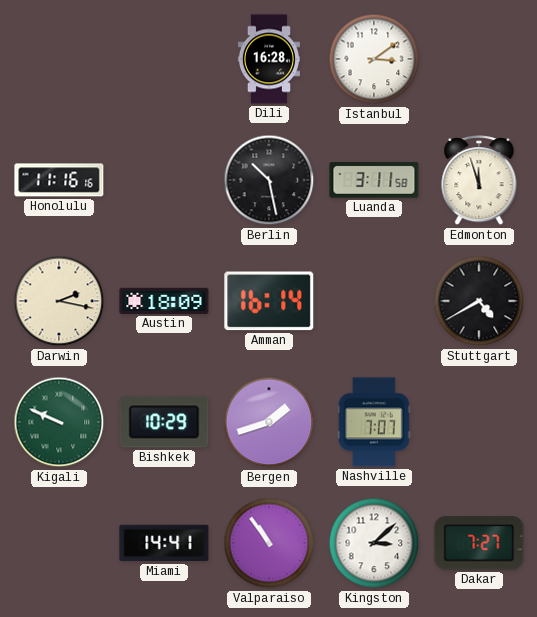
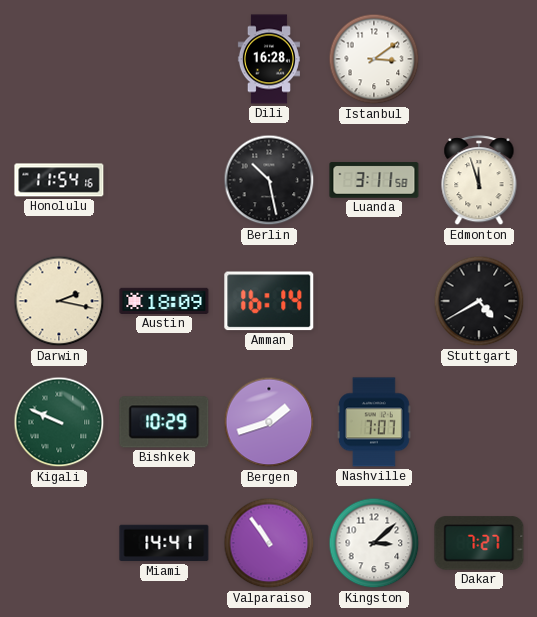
Honolulu: 11:16 -> 11:54
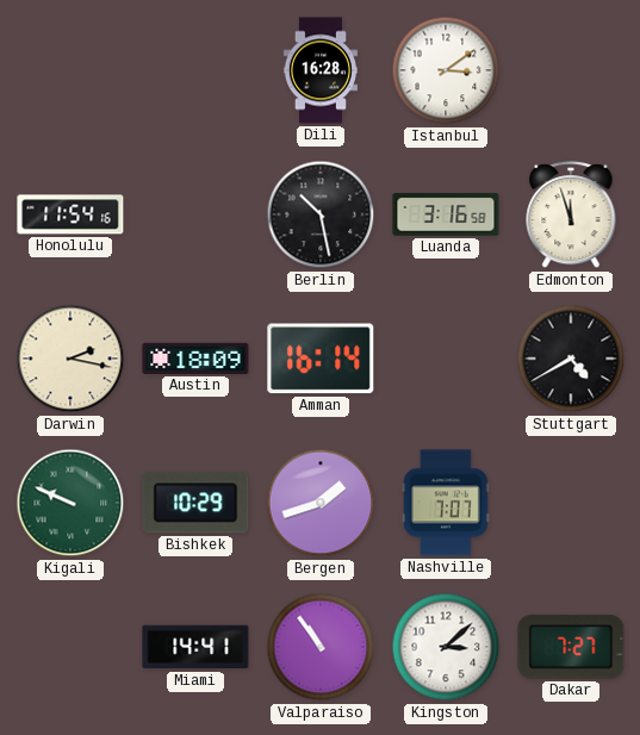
Luanda: 3:11 -> 3:16
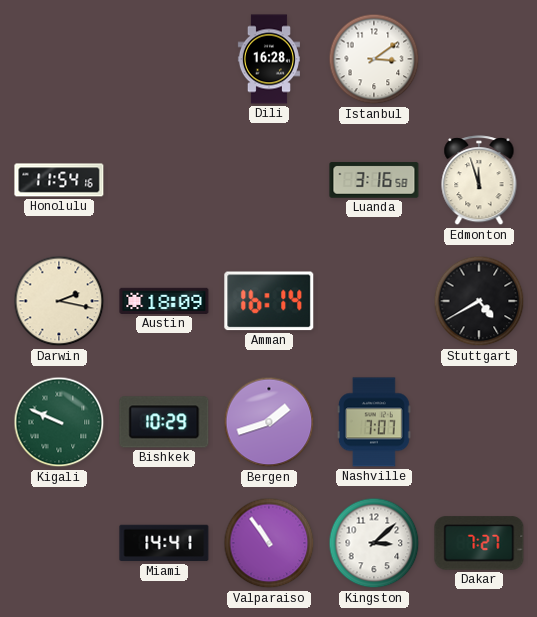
Berlin: 10:28 -> none
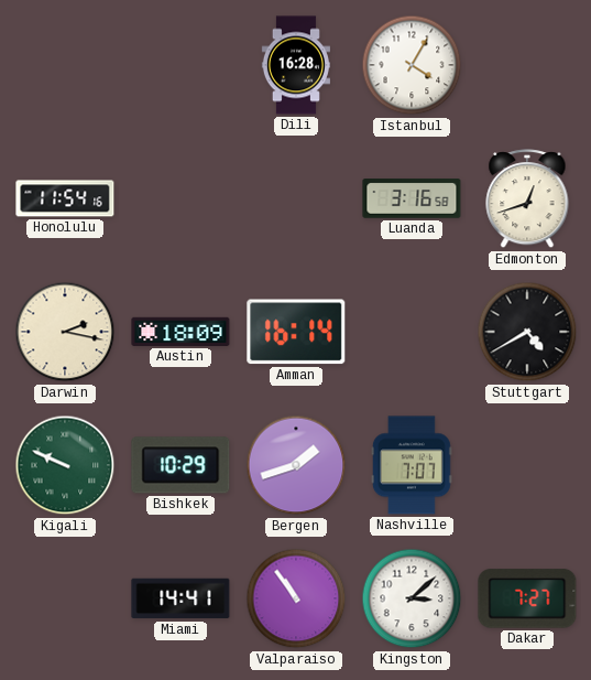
Istanbul: 3:09 -> 4:05
Edmonton: 11:57 -> 12:42
